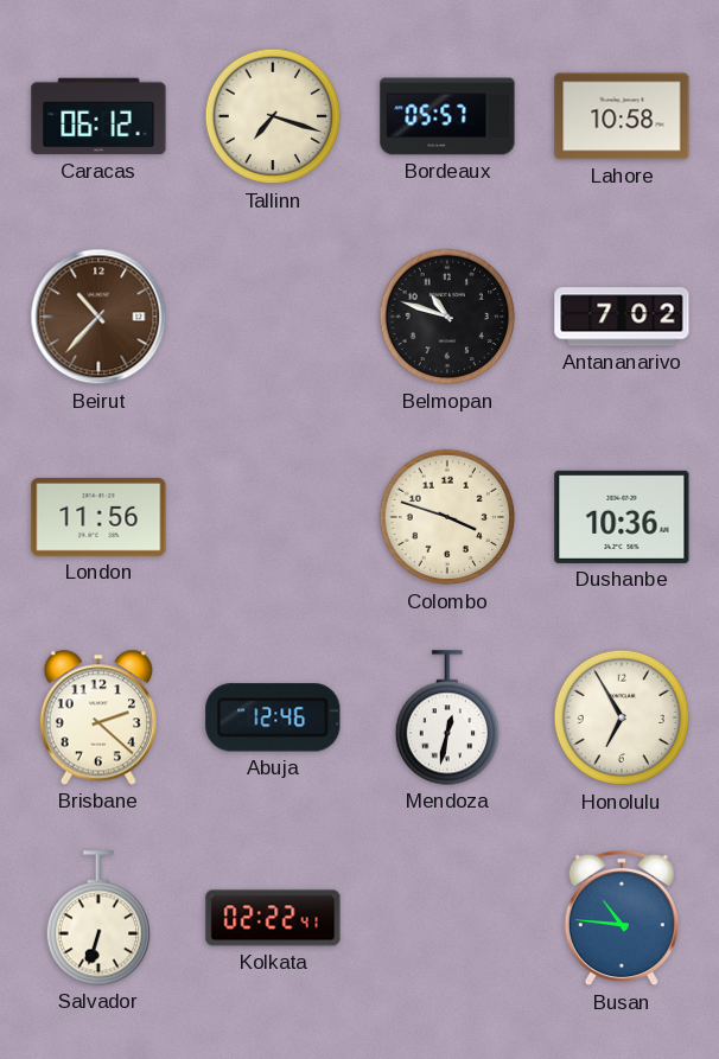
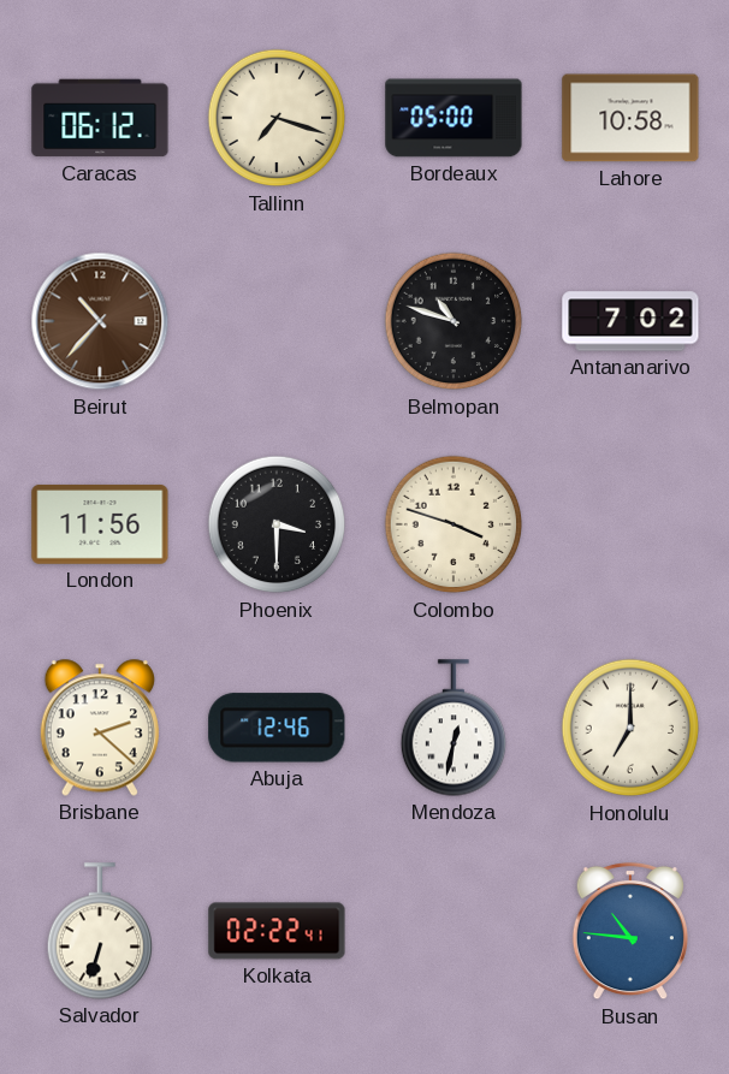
Bordeaux: 05:57 -> 05:00
Phoenix: none -> 3:30
Dushanbe: 10:36 -> none
Honolulu: 6:55 -> 7:00
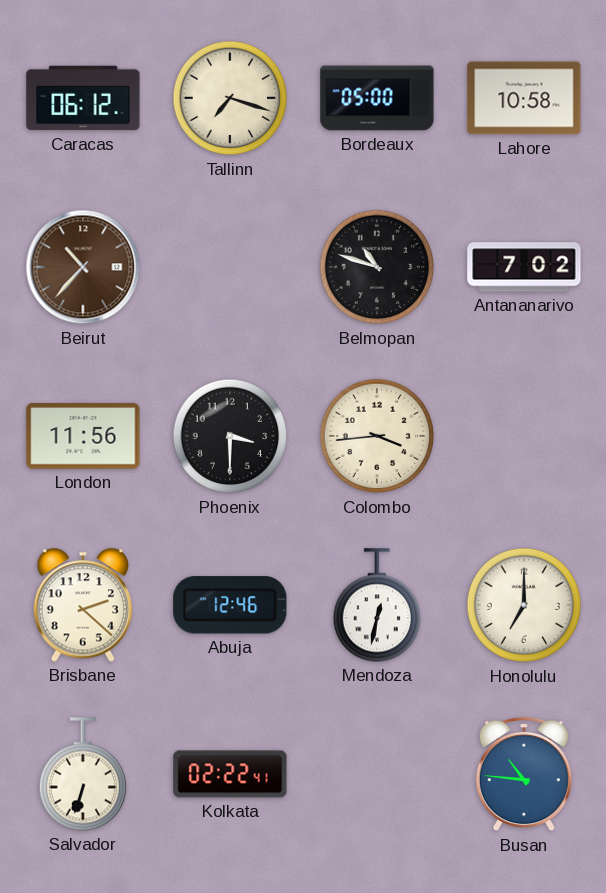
Colombo: 3:48 -> 3:44
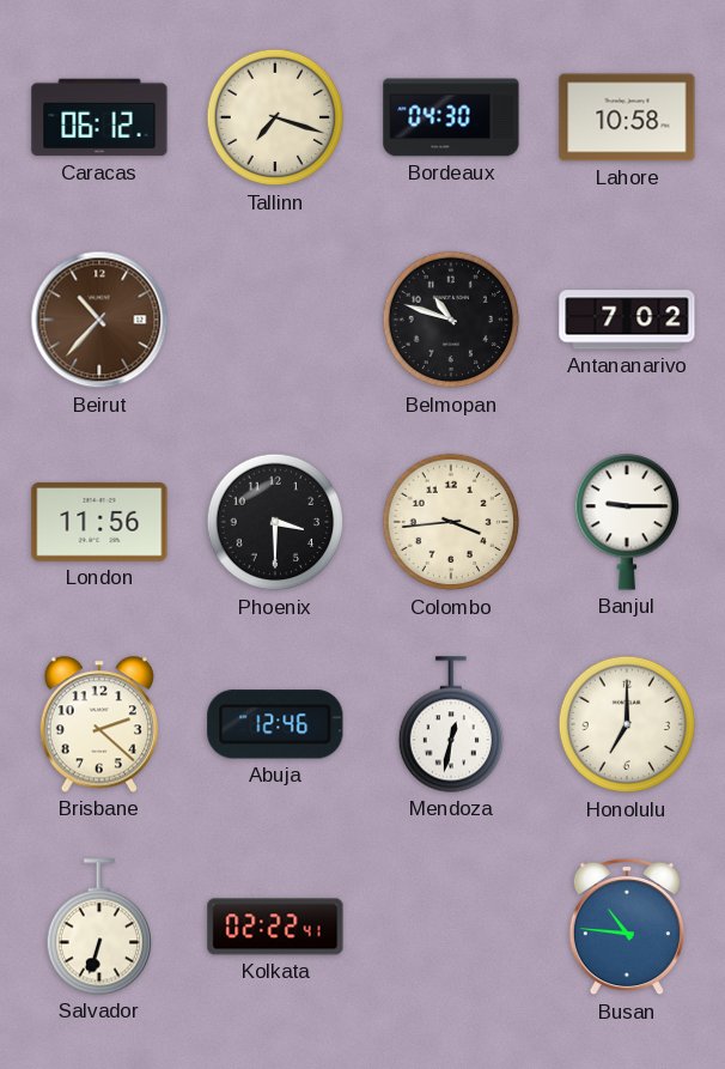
Bordeaux: 05:00 -> 04:30
Banjul: none -> 9:15
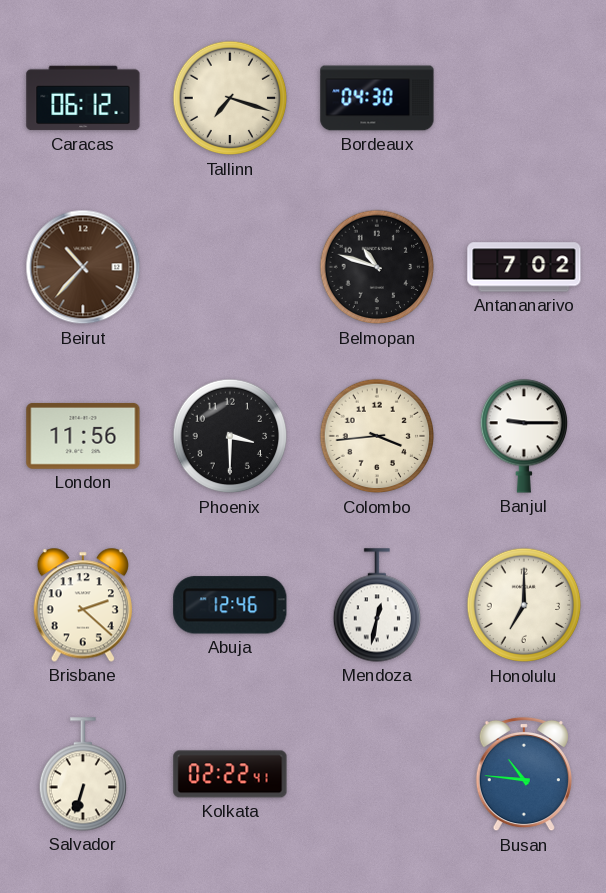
Lahore: 10:58 -> none
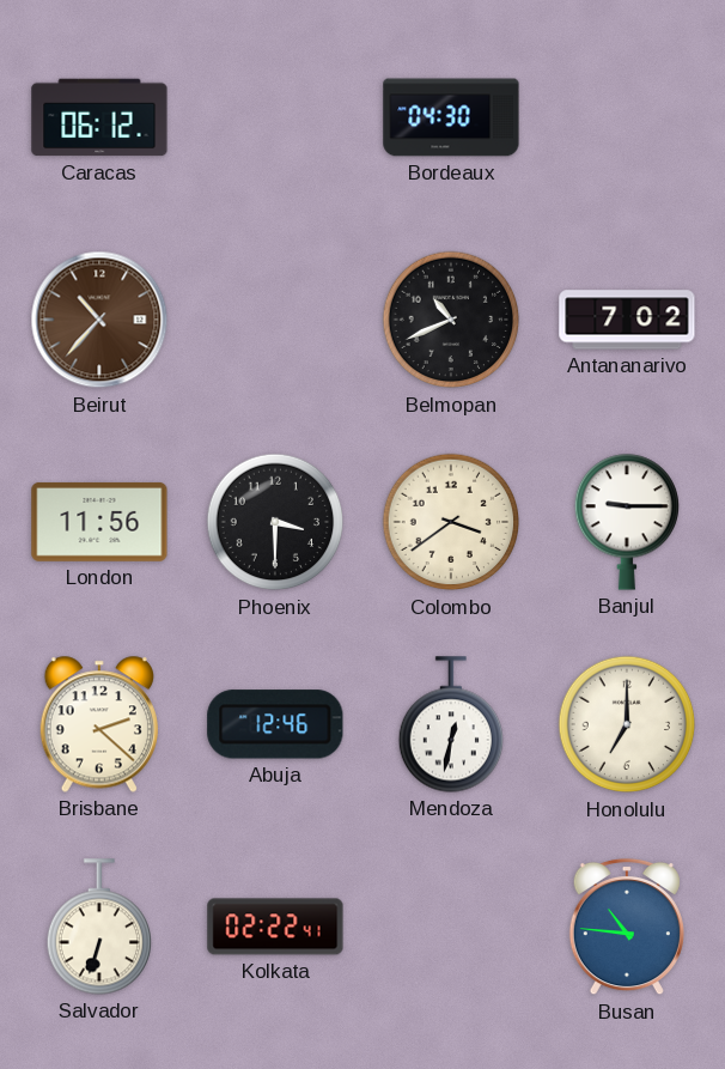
Tallinn: 7:18 -> none
Belmopan: 10:48 -> 10:41
Colombo: 3:44 -> 3:39
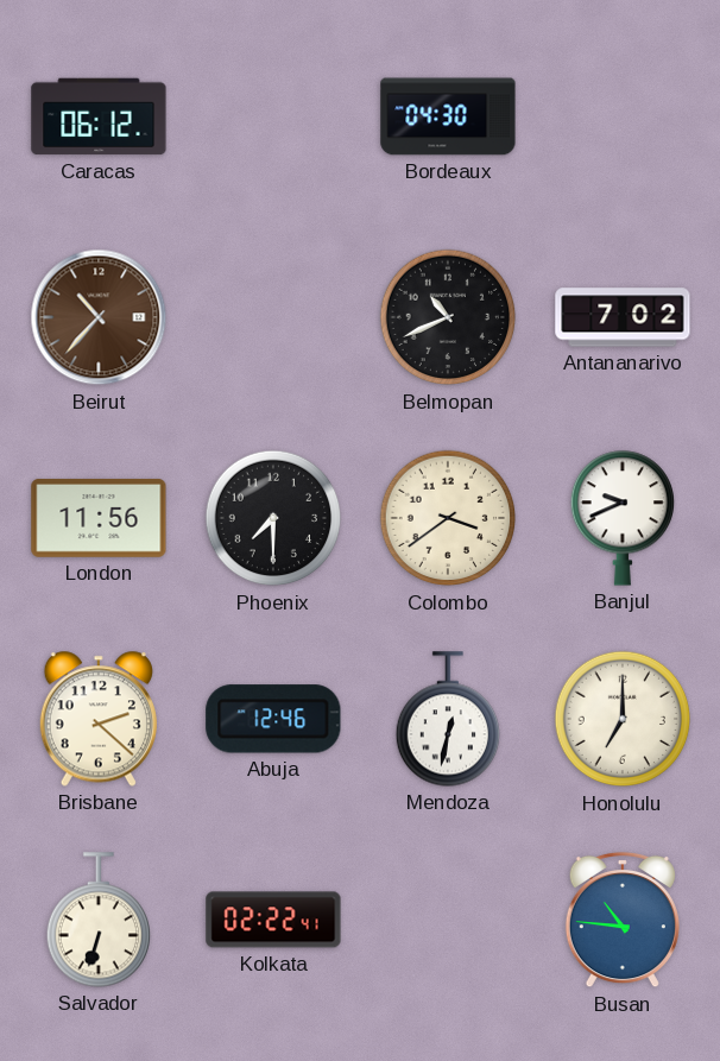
Phoenix: 3:30 -> 7:30
Banjul: 9:15 -> 9:41
